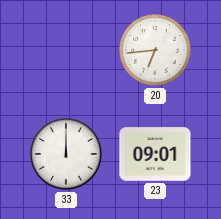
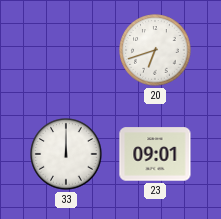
20: 6:44 -> 6:42
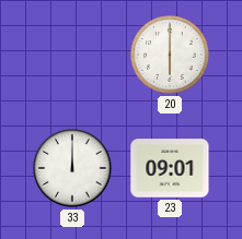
20: 6:42 -> 6:00
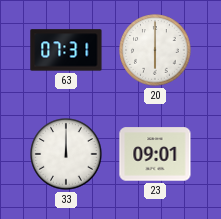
63: none -> 07:31
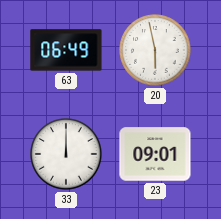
63: 07:31 -> 06:49
20: 6:00 -> 5:58
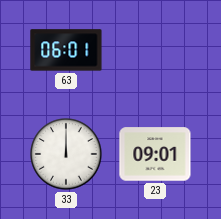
63: 06:49 -> 06:01
20: 5:58 -> none
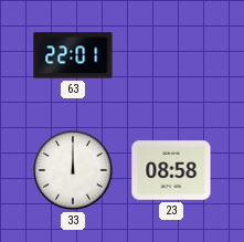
63: 06:01 -> 22:01
23: 09:01 -> 08:58
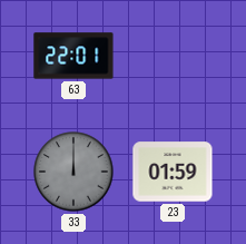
33 dial: white -> grey
23: 08:58 -> 01:59
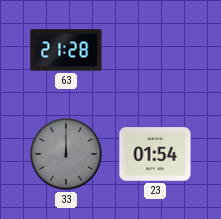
63: 22:01 -> 21:28
23: 01:59 -> 01:54
